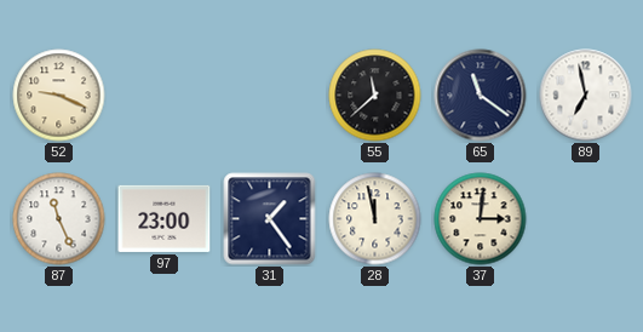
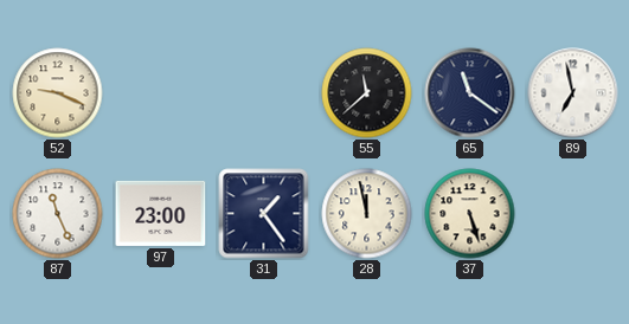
37: 3:01 -> 5:27
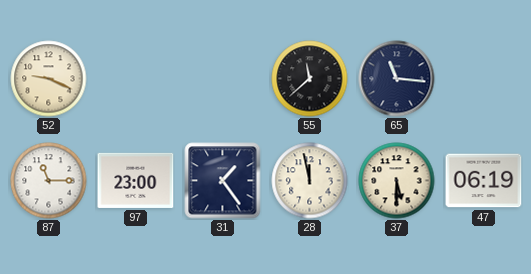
65: 11:21 -> 11:16
89: 6:58 -> none
87: 11:26 -> 11:15
37: 5:27 -> 5:30
47: none -> 06:19
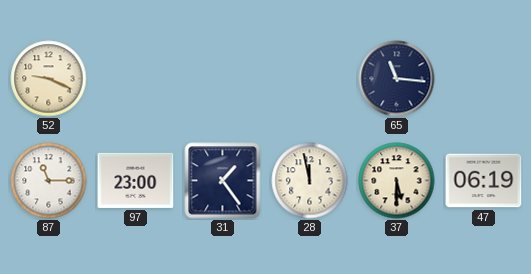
55: 11:38 -> none
